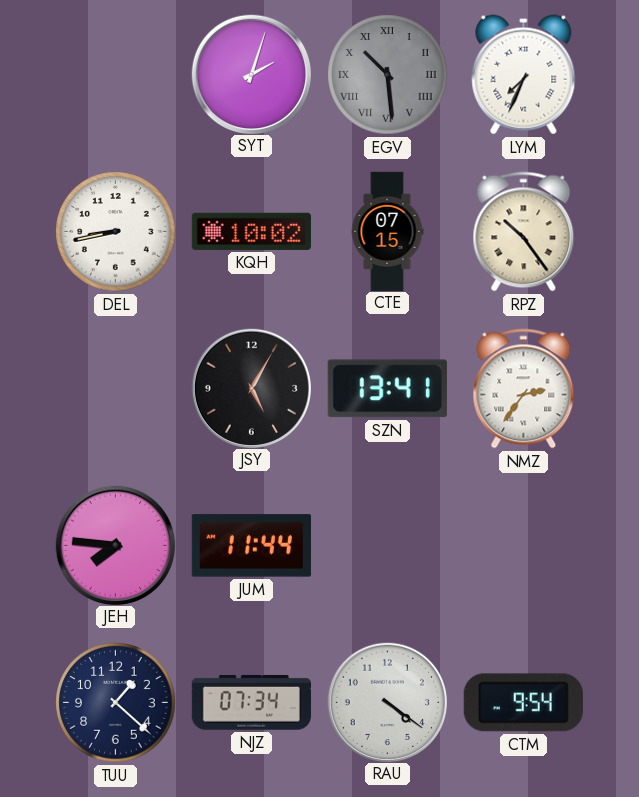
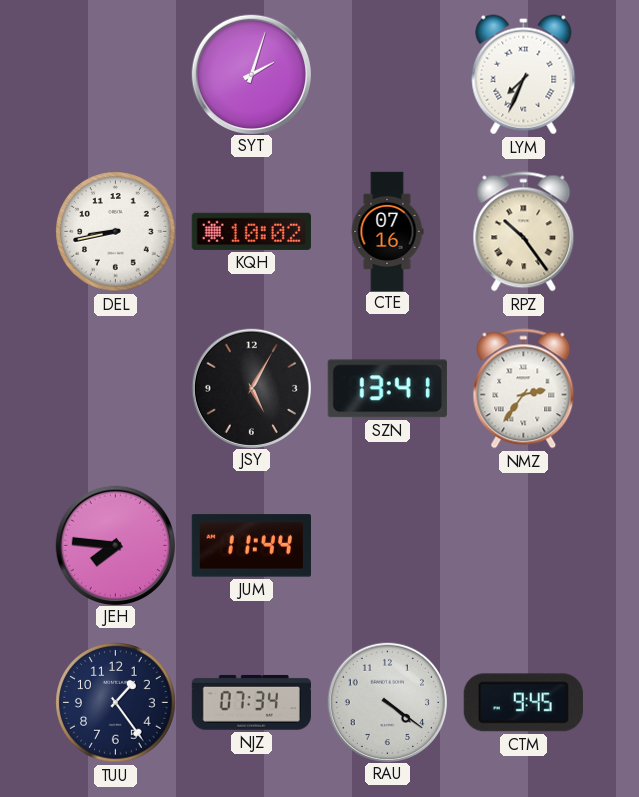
EGV: 10:29 -> none
CTE: 07:15 -> 07:16
TUU: 1:22 -> 1:24
CTM: 9:54 -> 9:45
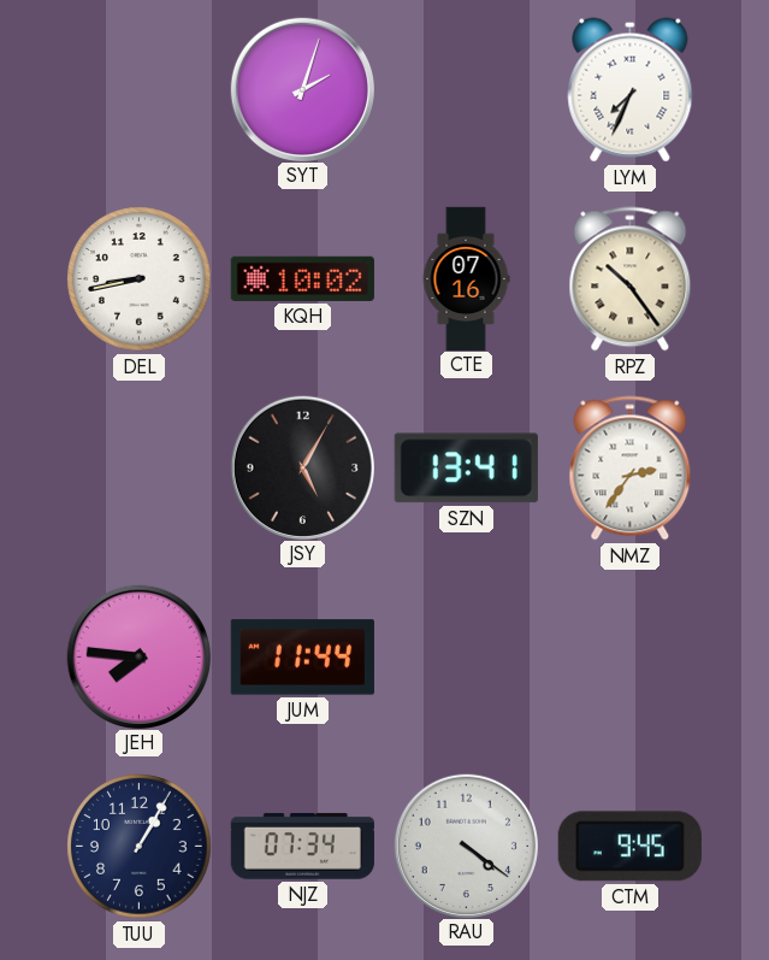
TUU: 1:24 -> 1:05
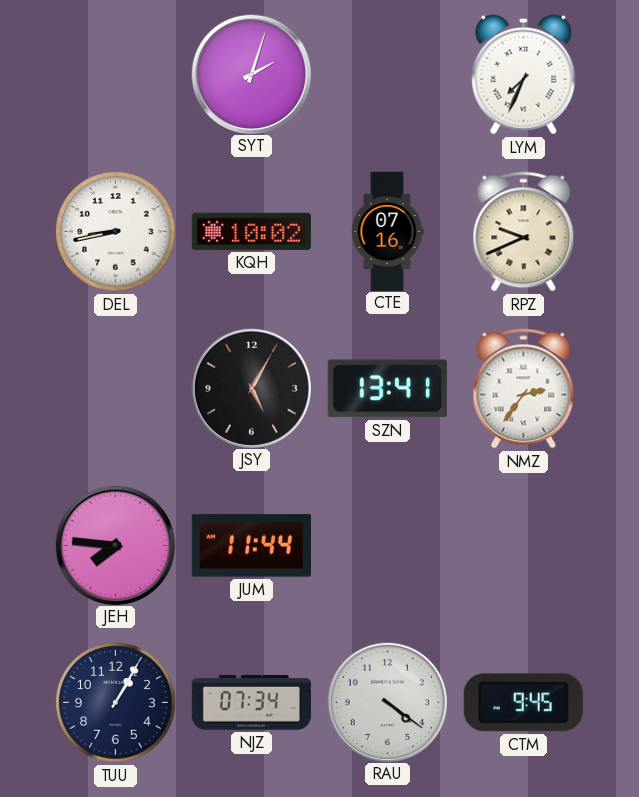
RPZ: 10:24 -> 9:41
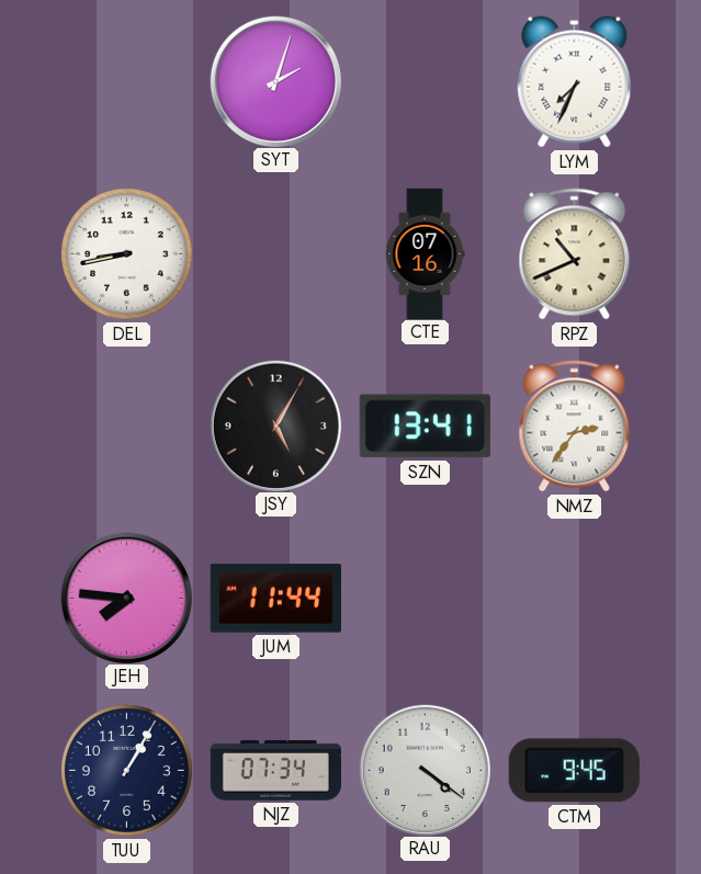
KQH: 10:02 -> none
RPZ: 9:41 -> 10:41
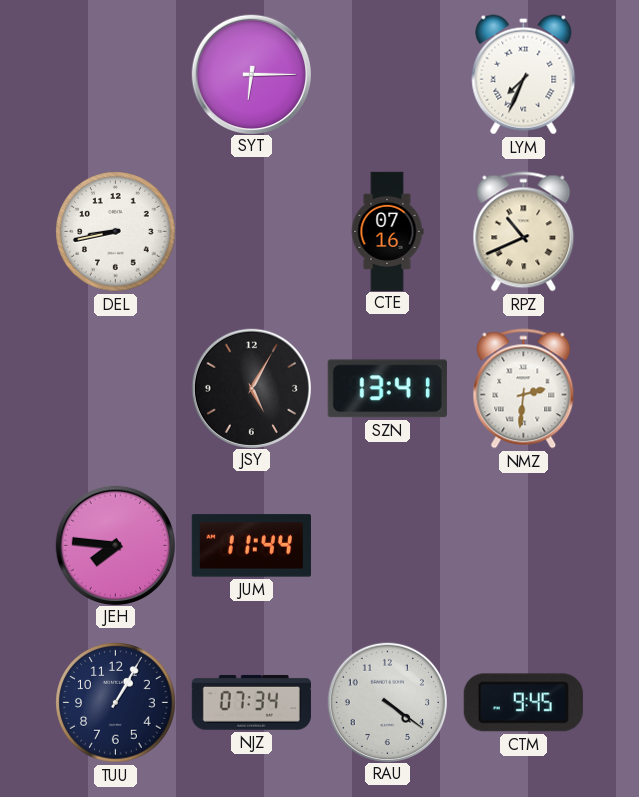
SYT: 2:03 -> 6:15
NMZ: 2:36 -> 2:31
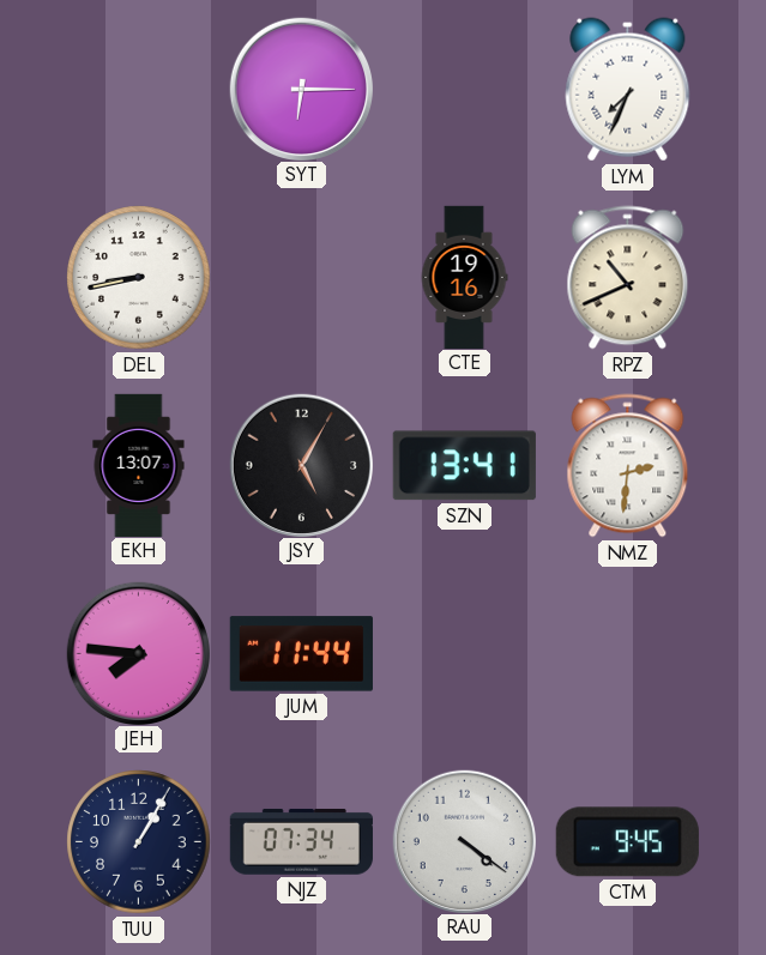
CTE: 07:16 -> 19:16
EKH: none -> 13:07
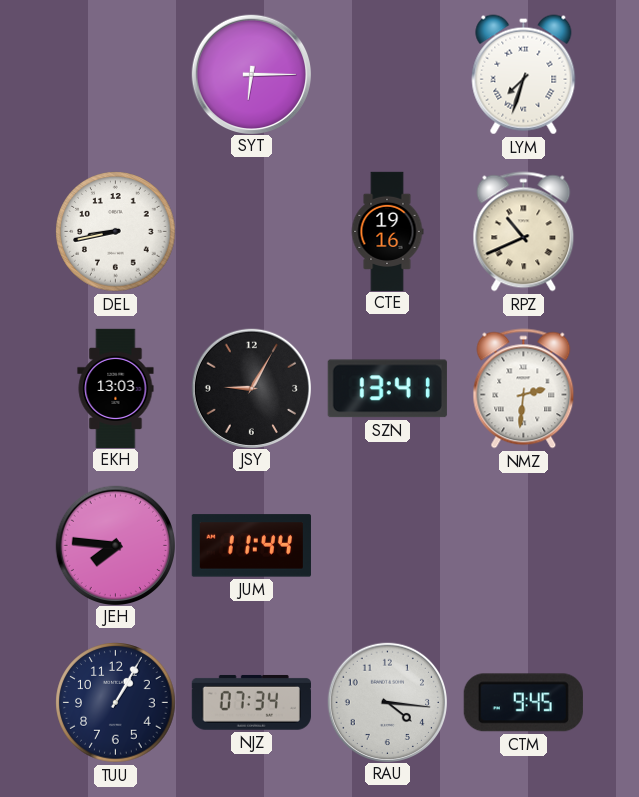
LYM: 7:34 -> 7:33
EKH: 13:07 -> 13:03
JSY: 5:05 -> 9:05
RAU: 4:21 -> 4:16
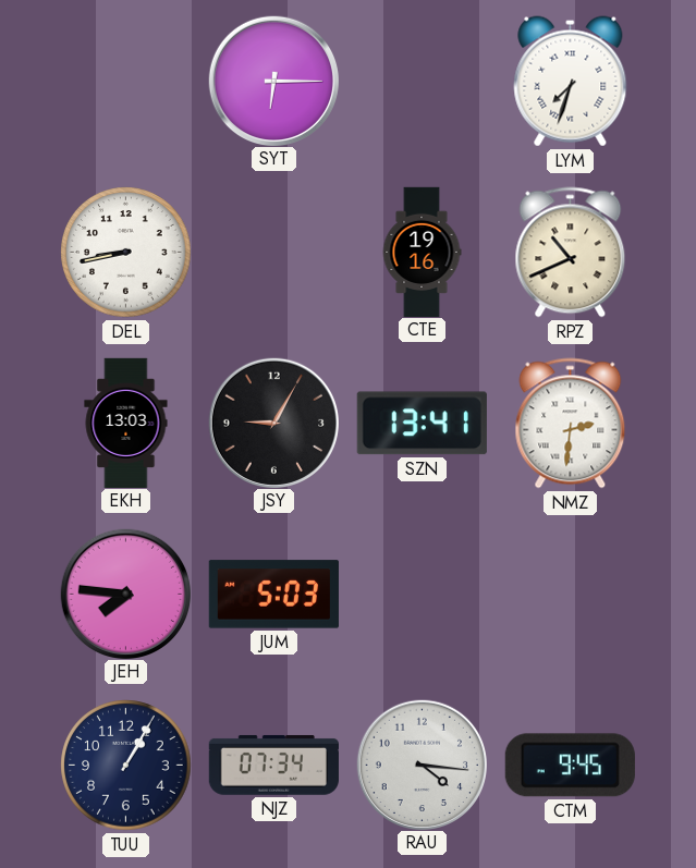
JUM: 11:44 -> 5:03
